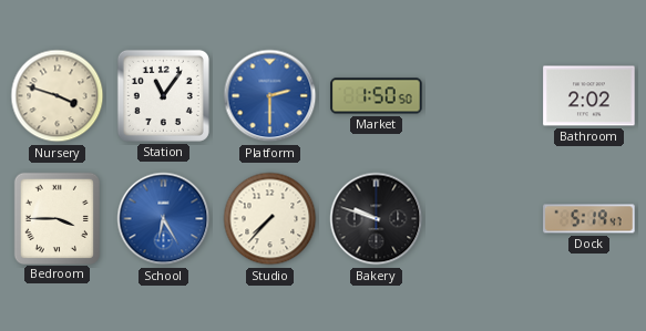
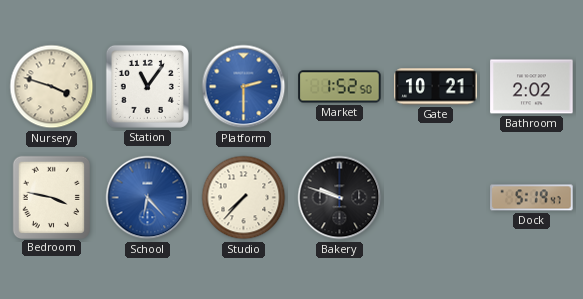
Market: 1:50 -> 1:52
Gate: none -> 10:21
Bedroom: 3:45 -> 3:47
School: 6:25 -> 6:23
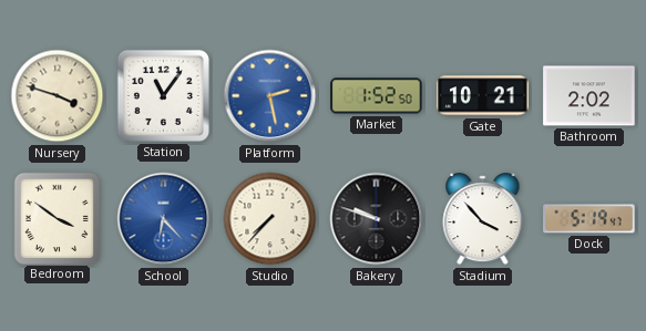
Platform: 2:30 -> 2:28
Bedroom: 3:47 -> 3:51
Stadium: none -> 3:53
